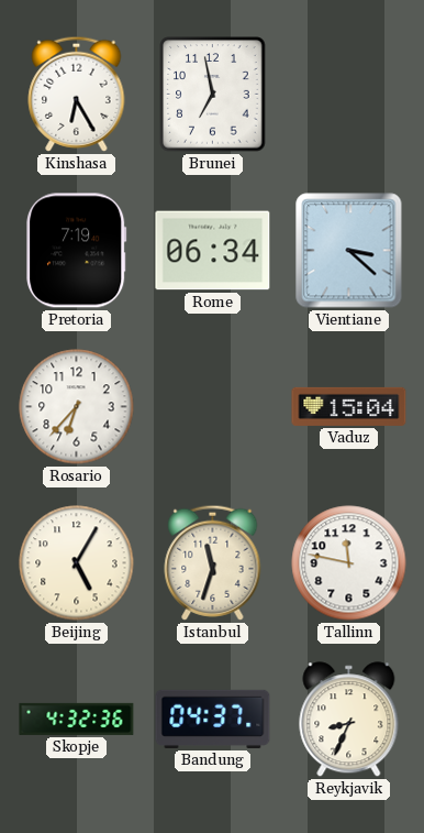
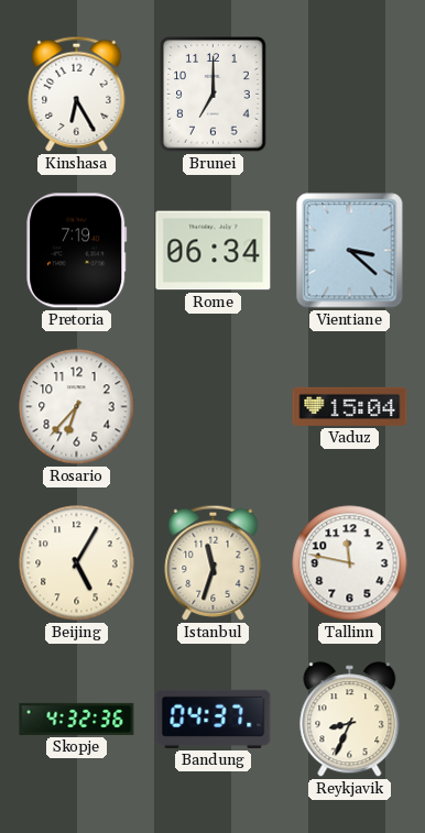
Brunei: 6:58 -> 7:00
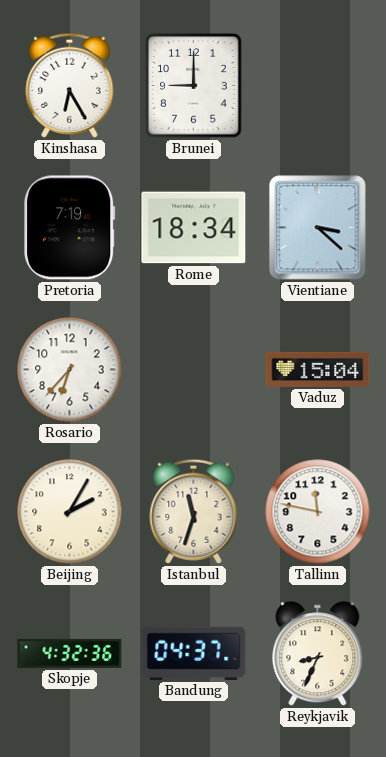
Brunei: 7:00 -> 9:00
Rome: 06:34 -> 18:34
Beijing: 5:05 -> 2:05
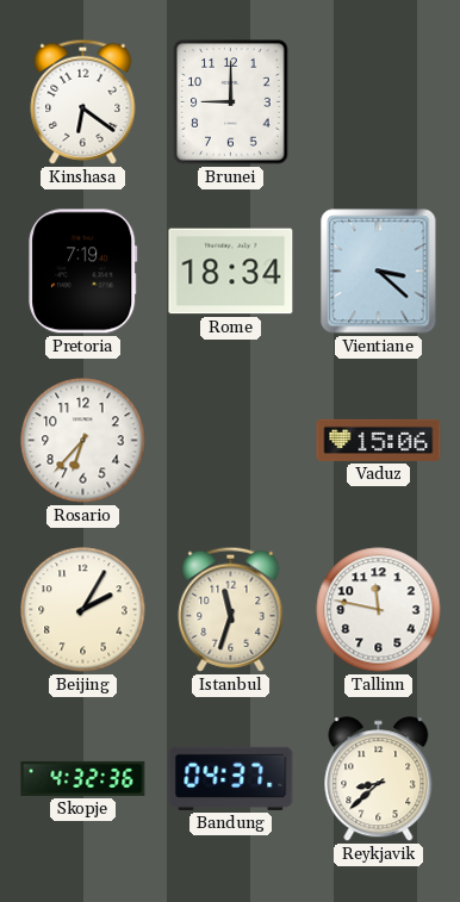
Kinshasa: 6:25 -> 6:21
Vaduz: 15:04 -> 15:06
Reykjavik: 8:34 -> 8:38
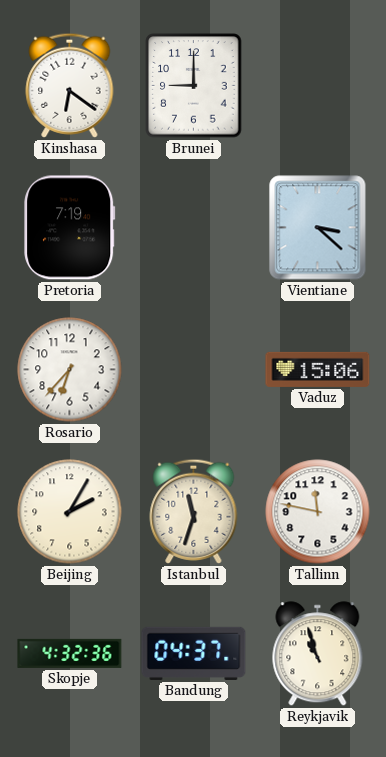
Rome: 18:34 -> none
Reykjavik: 8:38 -> 10:57
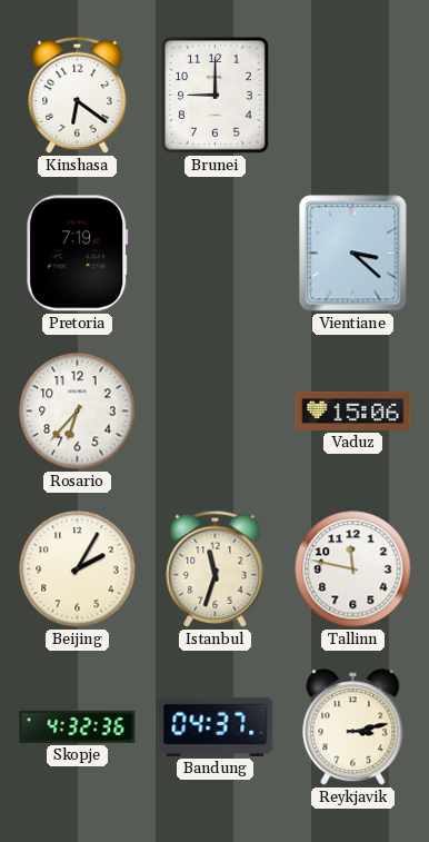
Reykjavik: 10:57 -> 3:13
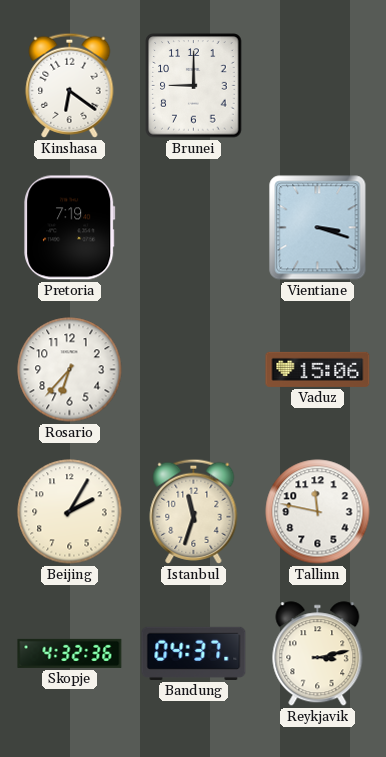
Vientiane: 3:22 -> 3:18
